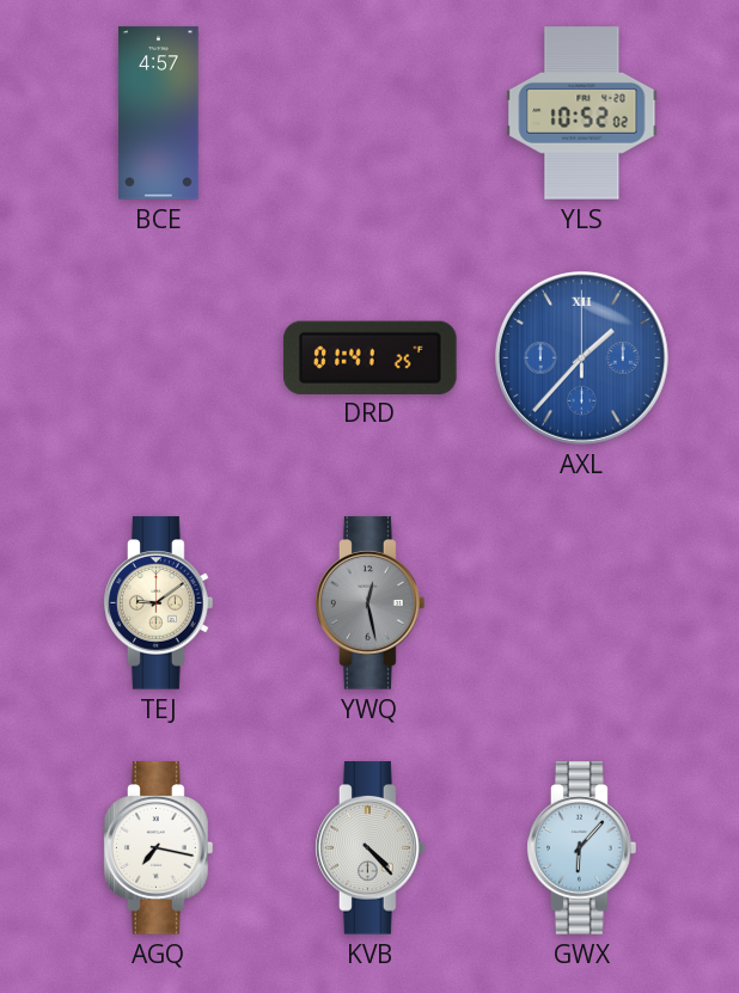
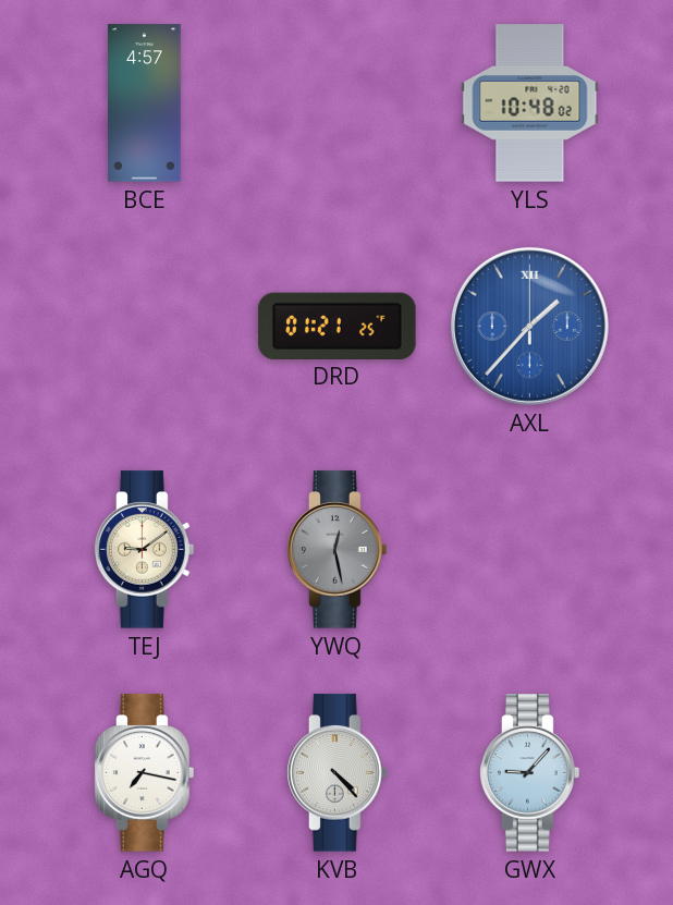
YLS: 10:52 -> 10:48
DRD: 01:41 -> 01:21
GWX: 6:07 -> 9:07
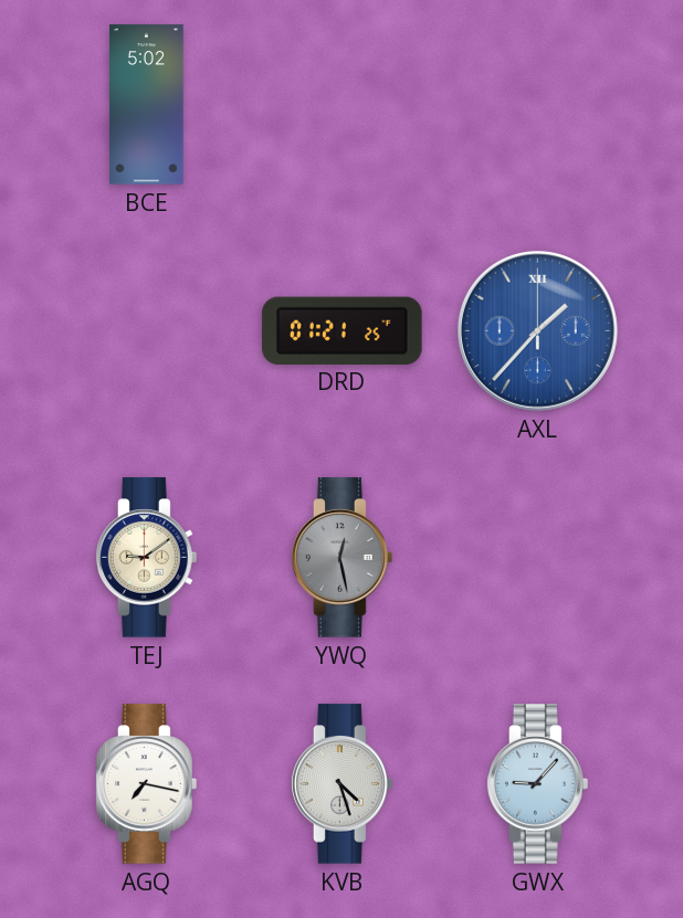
BCE: 4:57 -> 5:02
YLS: 10:48 -> none
KVB: 4:23 -> 4:27
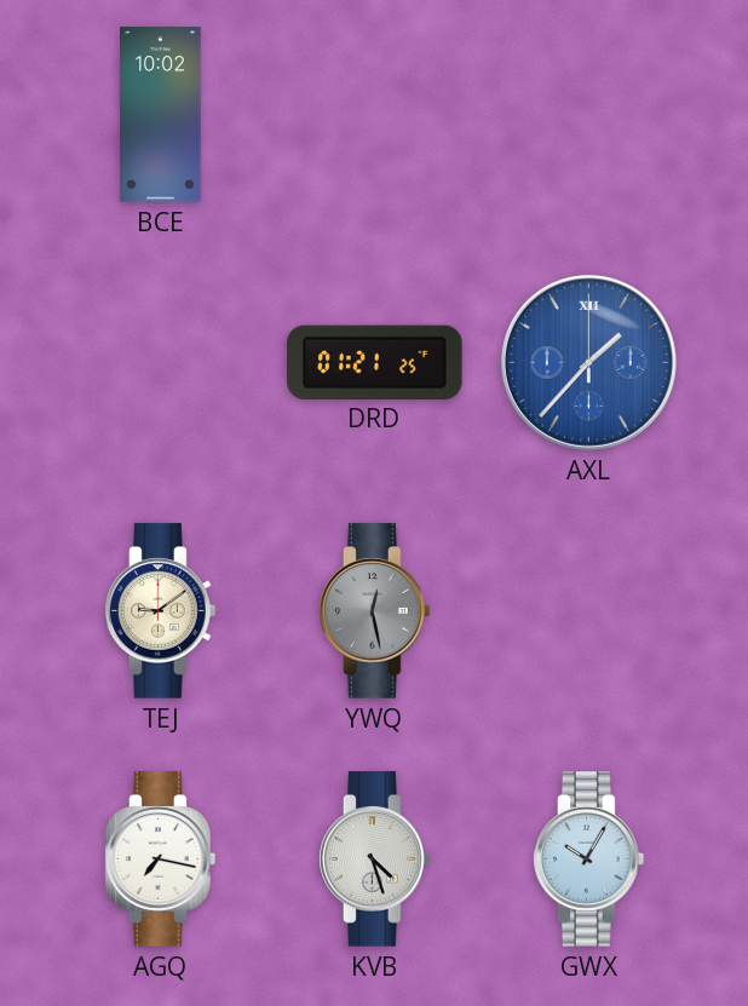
BCE: 5:02 -> 10:02
GWX: 9:07 -> 10:05
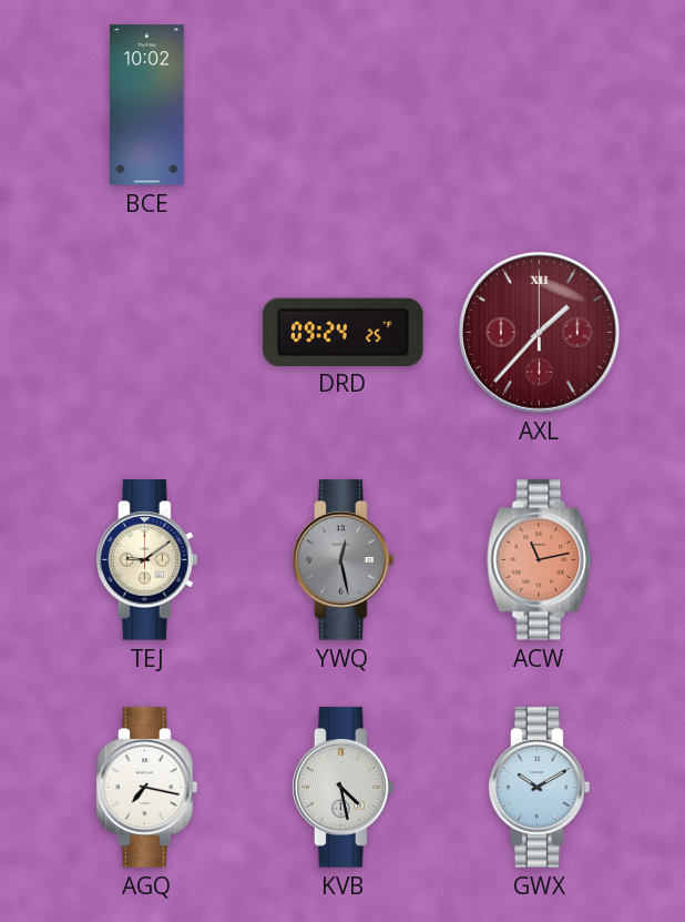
DRD: 01:21 -> 09:24
AXL dial: blue -> burgundy
ACW: none -> 11:13
KVB: 4:27 -> 4:28
GWX: 10:05 -> 10:10
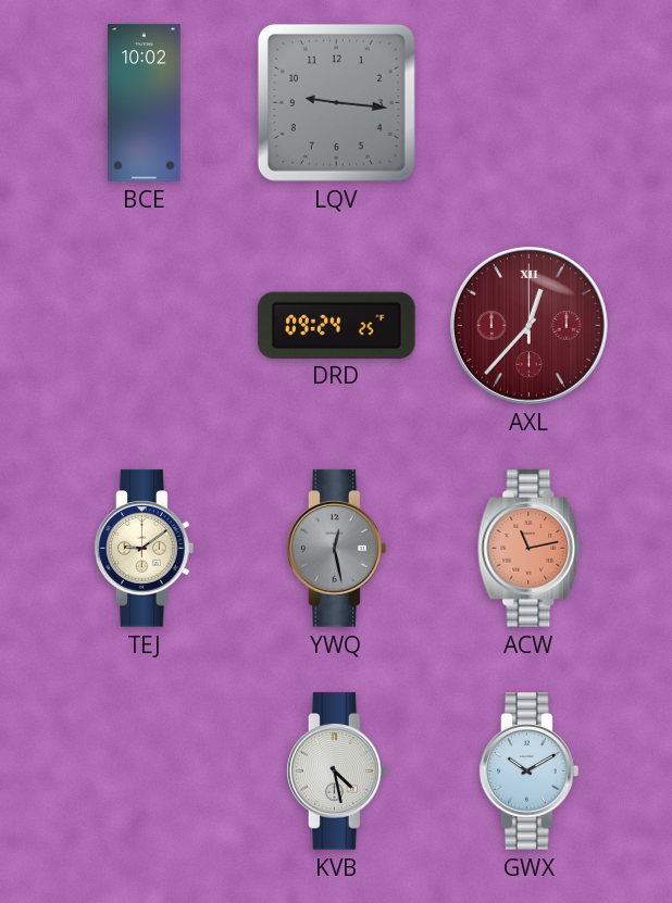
LQV: none -> 9:16
AXL: 1:37 -> 12:37
AGQ: 7:17 -> none
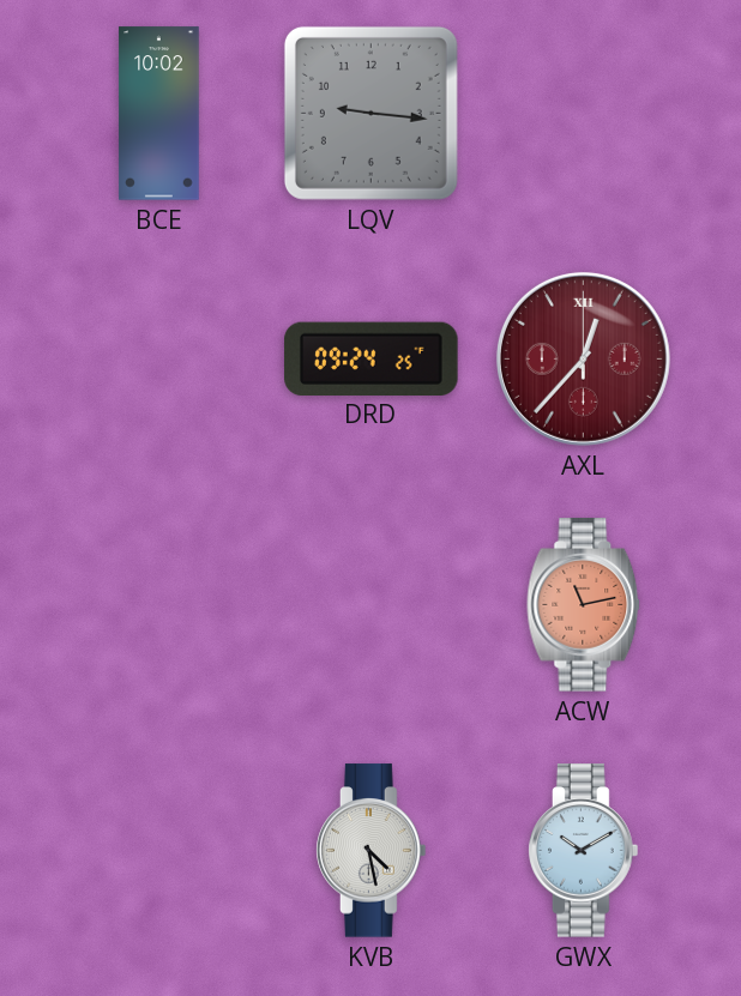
TEJ: 9:09 -> none
YWQ: 12:28 -> none
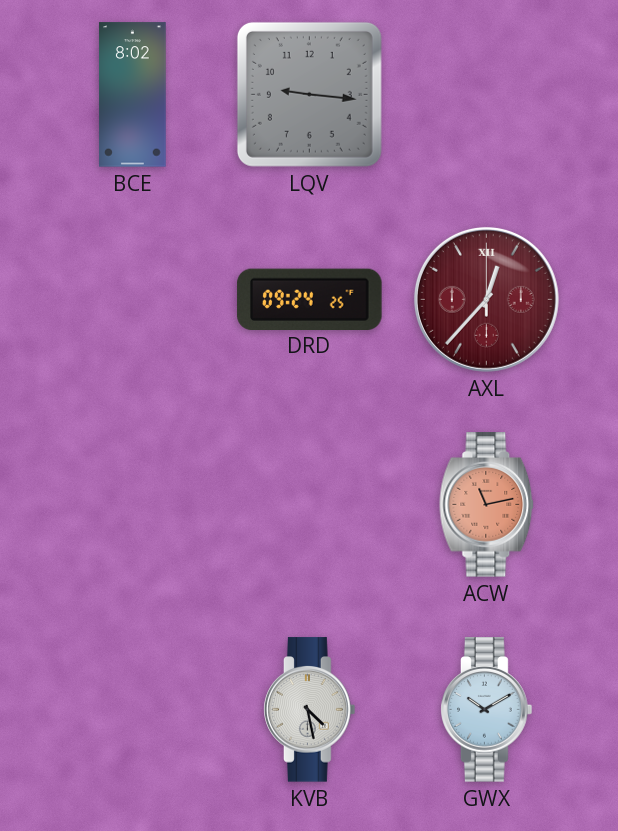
BCE: 10:02 -> 8:02
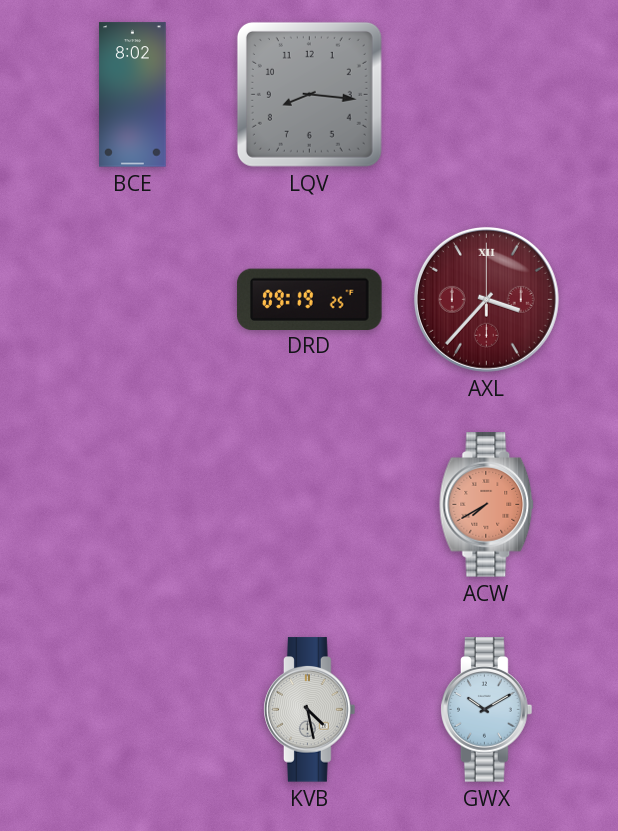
LQV: 9:16 -> 8:16
DRD: 09:24 -> 09:19
AXL: 12:37 -> 3:37
ACW: 11:13 -> 7:40
